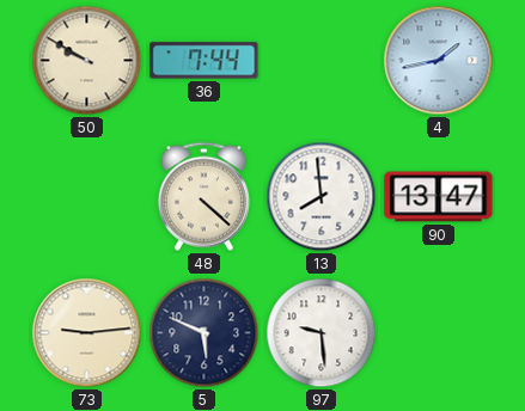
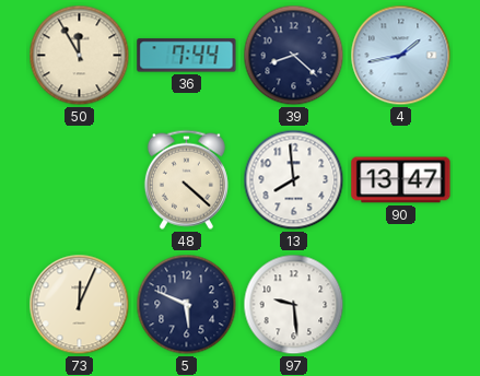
50: 9:50 -> 11:55
39: none -> 8:22
73: 9:14 -> 12:04
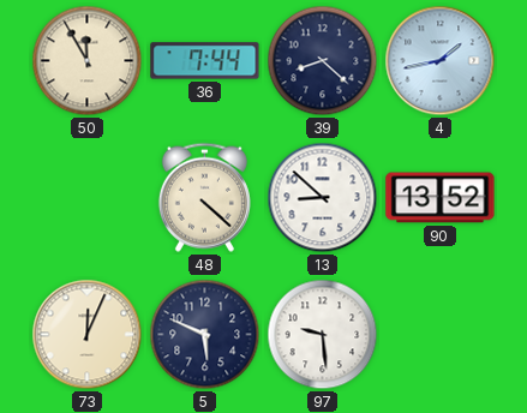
13: 7:59 -> 8:52
90: 13:47 -> 13:52
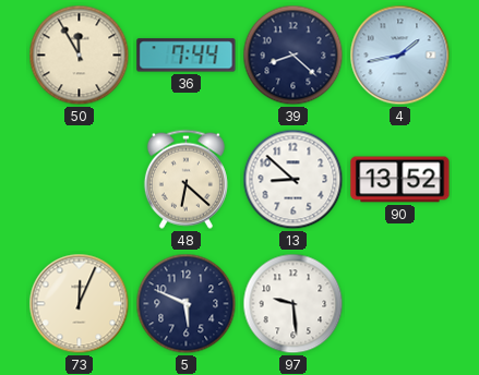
48: 4:22 -> 6:22
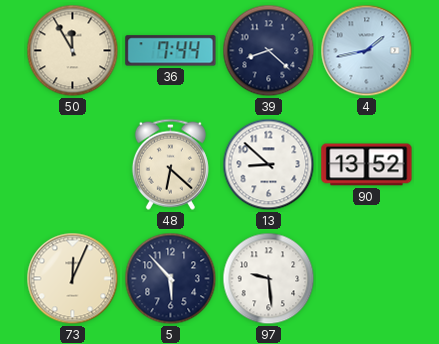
5: 5:49 -> 5:53
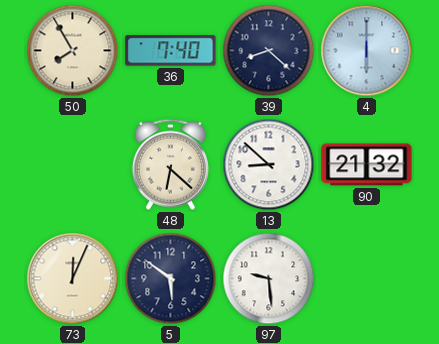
50: 11:55 -> 7:55
36: 7:44 -> 7:40
4: 1:43 -> 6:00
90: 13:52 -> 21:32
5: 5:53 -> 5:51
